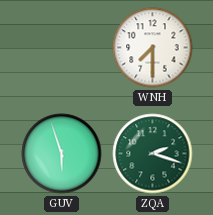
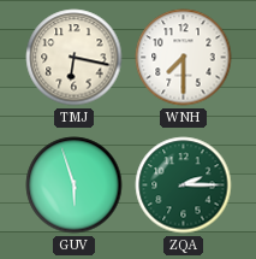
TMJ: none -> 6:17
ZQA: 2:18 -> 2:15
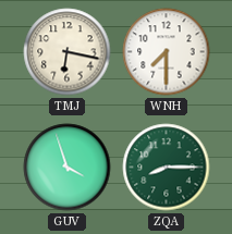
GUV: 5:57 -> 3:57
ZQA: 2:15 -> 8:15
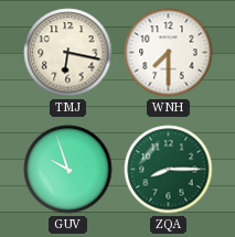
GUV: 3:57 -> 9:57
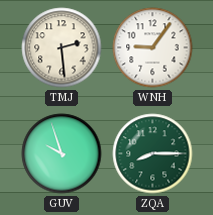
TMJ: 6:17 -> 2:29
WNH: 7:30 -> 9:06
